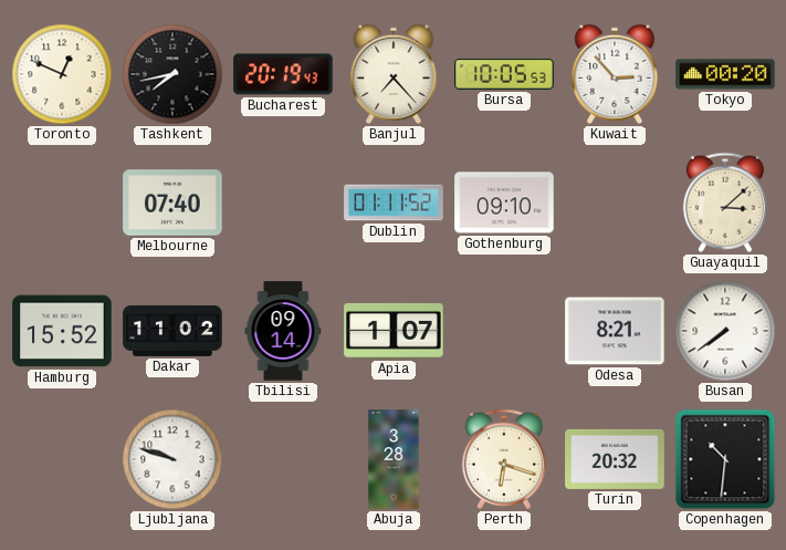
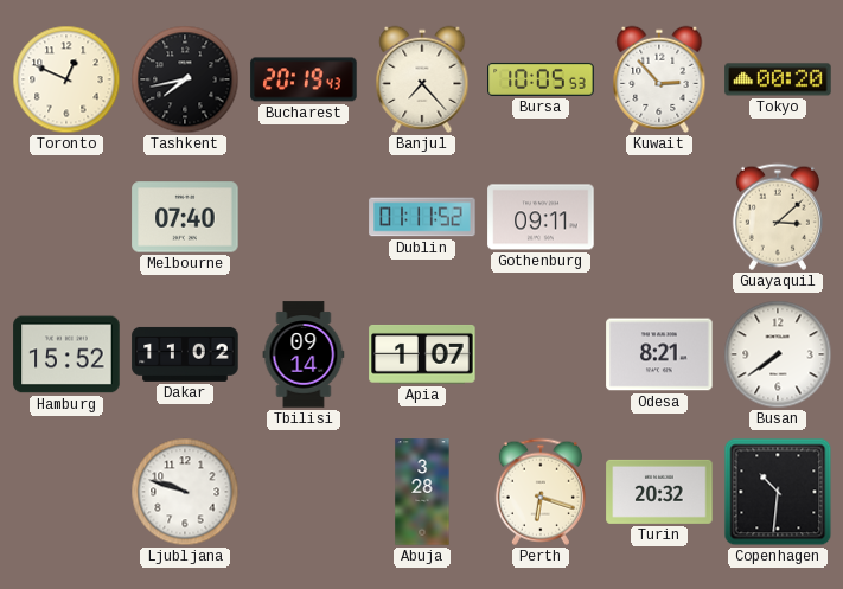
Gothenburg: 09:10 -> 09:11
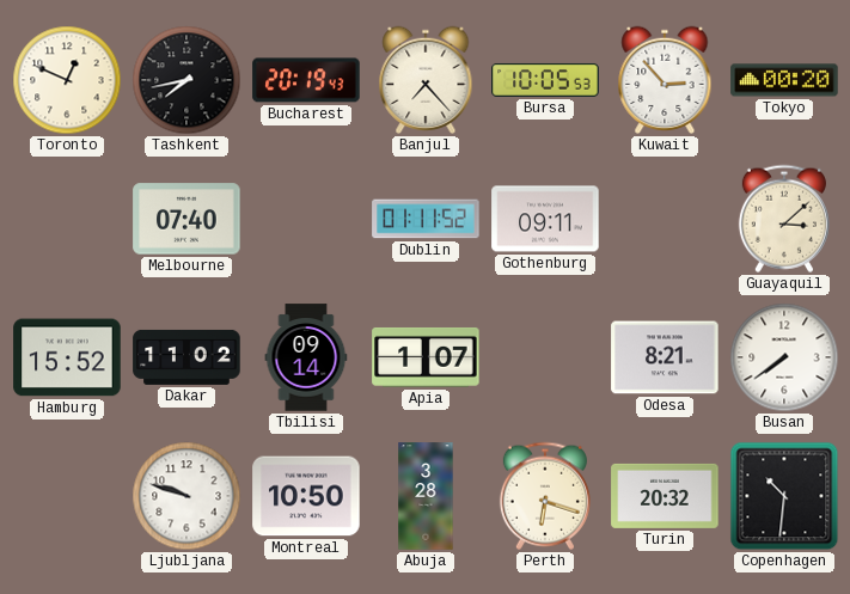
Montreal: none -> 10:50
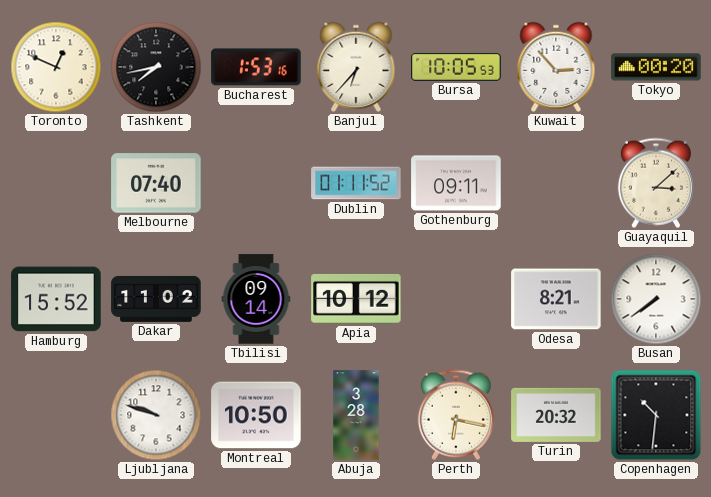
Bucharest: 20:19 -> 1:53
Banjul: 7:23 -> 6:37
Apia: 1:07 -> 10:12
Perth: 6:18 -> 6:17
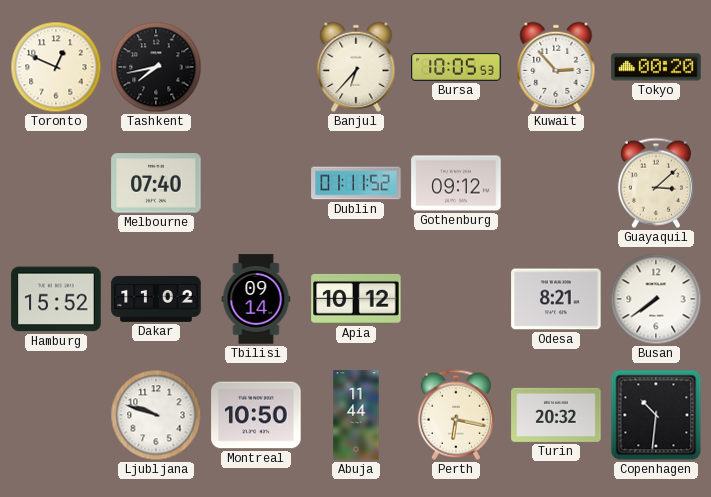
Bucharest: 1:53 -> none
Gothenburg: 09:11 -> 09:12
Abuja: 3:28 -> 11:44
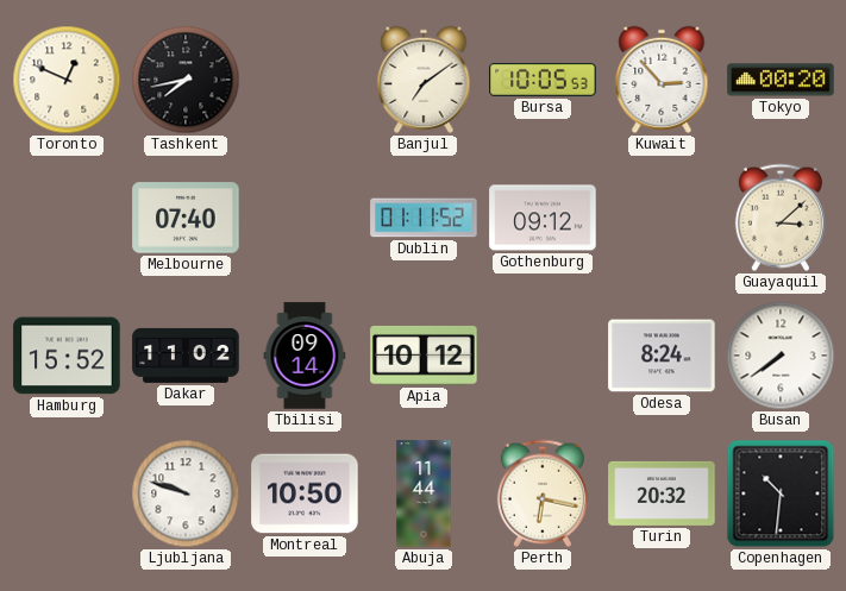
Banjul: 6:37 -> 7:09
Odesa: 8:21 -> 8:24
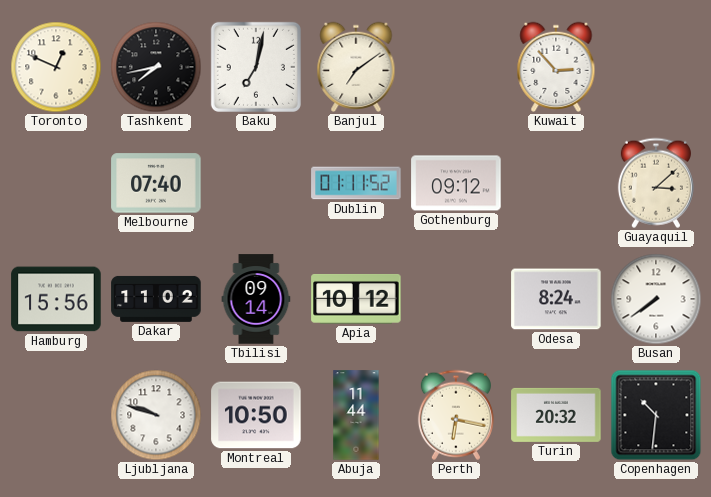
Baku: none -> 7:02
Bursa: 10:05 -> none
Tokyo: 00:20 -> none
Hamburg: 15:52 -> 15:56
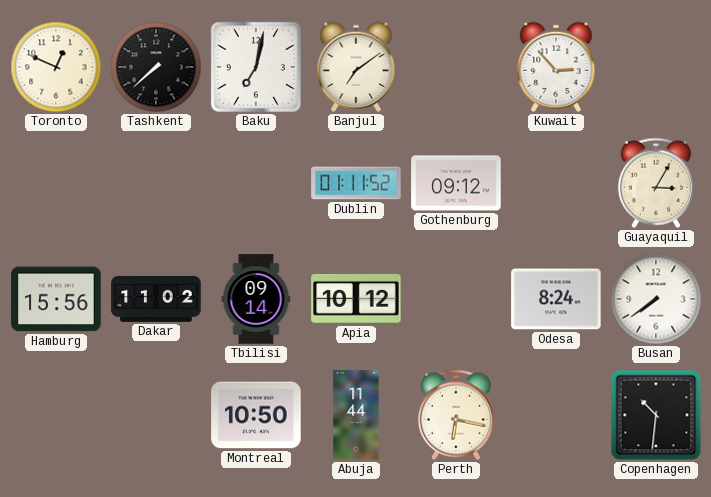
Tashkent: 7:43 -> 7:38
Melbourne: 07:40 -> none
Guayaquil: 3:08 -> 3:05
Ljubljana: 9:48 -> none
Turin: 20:32 -> none
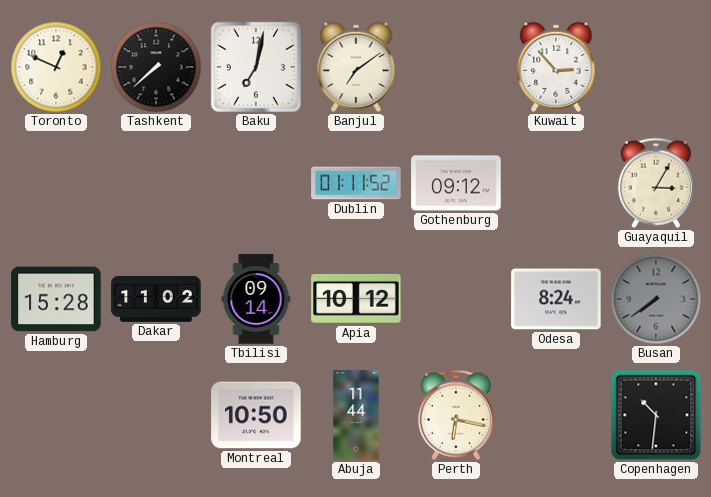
Hamburg: 15:56 -> 15:28
Busan dial: white -> grey
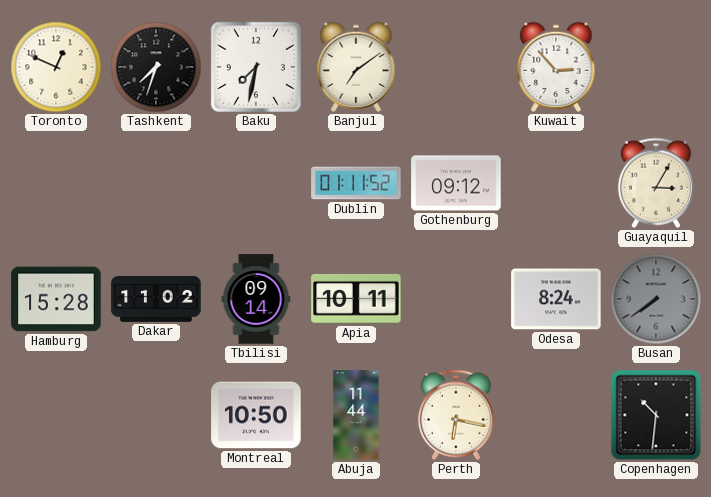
Tashkent: 7:38 -> 7:33
Baku: 7:02 -> 7:32
Apia: 10:12 -> 10:11
